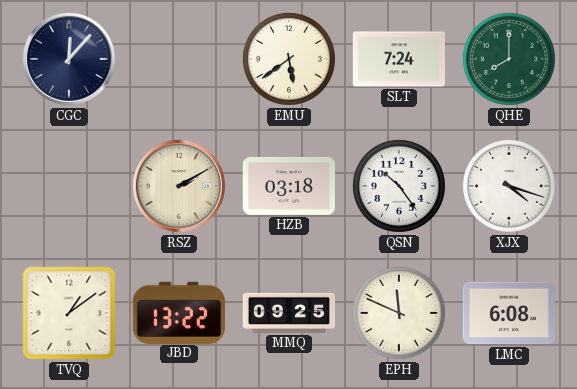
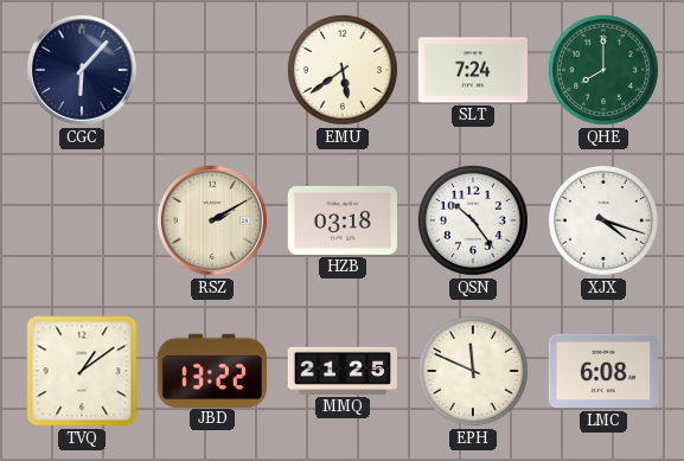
CGC: 12:07 -> 6:07
MMQ: 09:25 -> 21:25
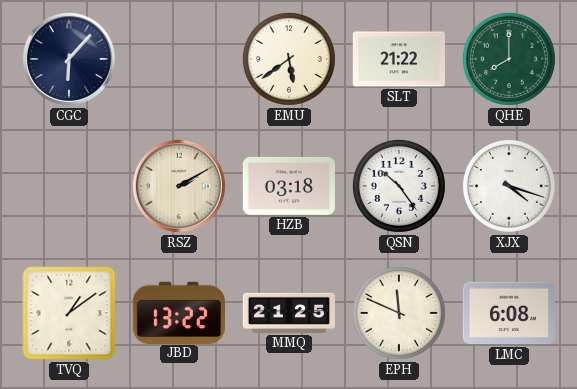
SLT: 7:24 -> 21:22
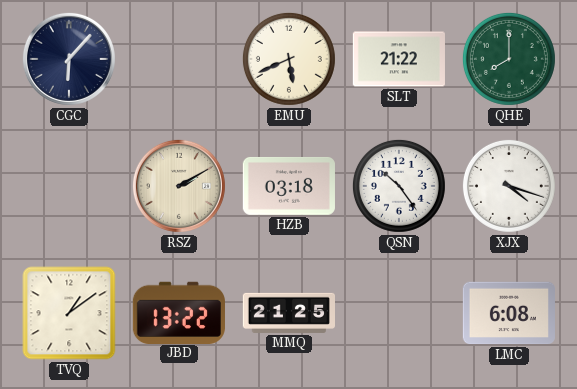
EMU: 5:39 -> 5:41
EPH: 11:49 -> none
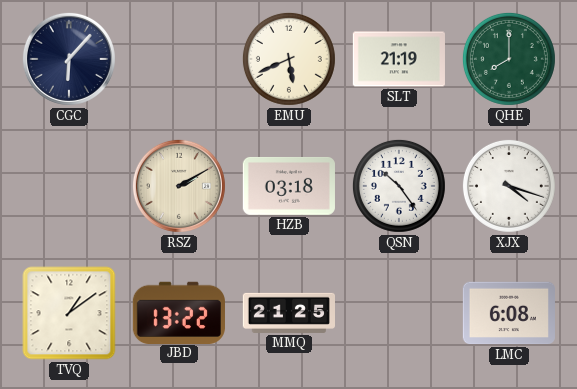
SLT: 21:22 -> 21:19
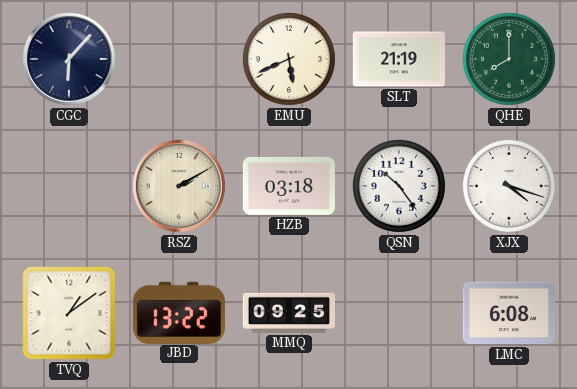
MMQ: 21:25 -> 09:25
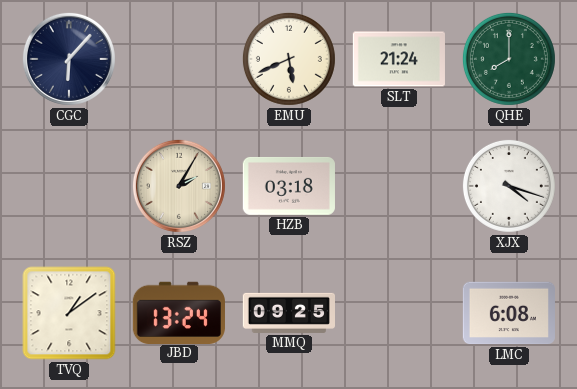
SLT: 21:19 -> 21:24
RSZ: 2:10 -> 2:05
QSN: 10:24 -> none
JBD: 13:22 -> 13:24
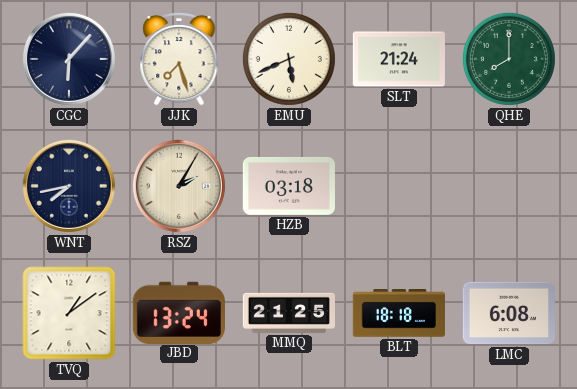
JJK: none -> 7:27
WNT: none -> 7:43
XJX: 4:18 -> none
MMQ: 09:25 -> 21:25
BLT: none -> 18:18
